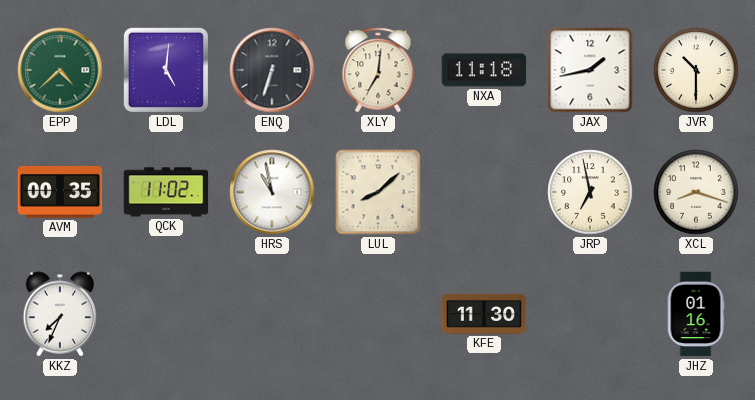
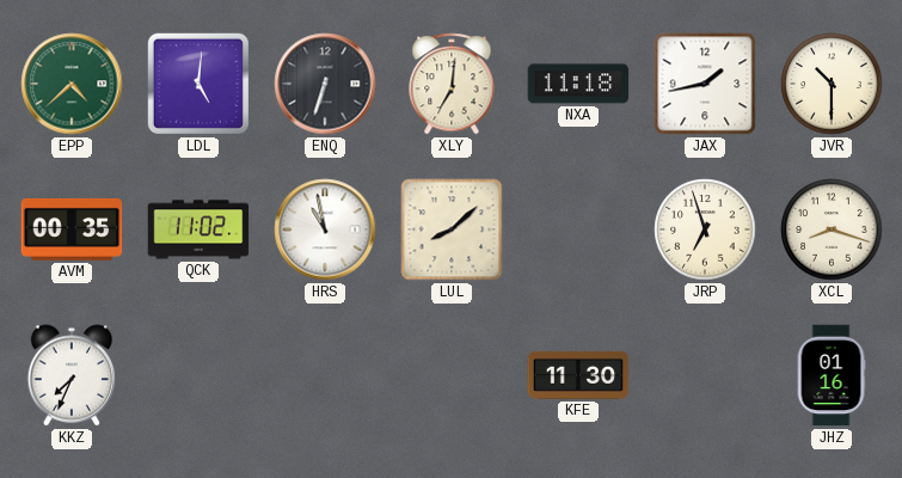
JRP: 6:58 -> 6:57
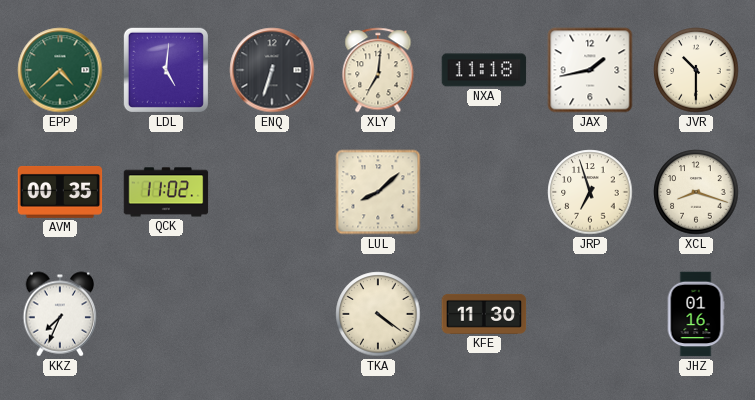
HRS: 10:58 -> none
TKA: none -> 4:21
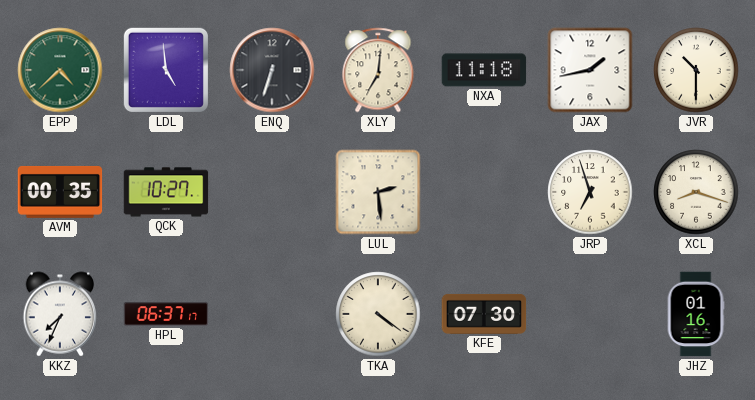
LDL: 5:01 -> 4:59
QCK: 11:02 -> 10:27
LUL: 8:08 -> 2:29
HPL: none -> 06:37
KFE: 11:30 -> 07:30
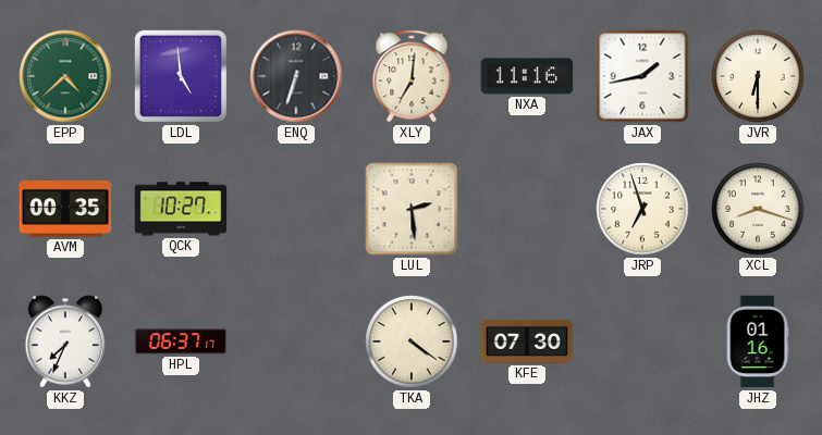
NXA: 11:18 -> 11:16
JVR: 10:30 -> 6:30
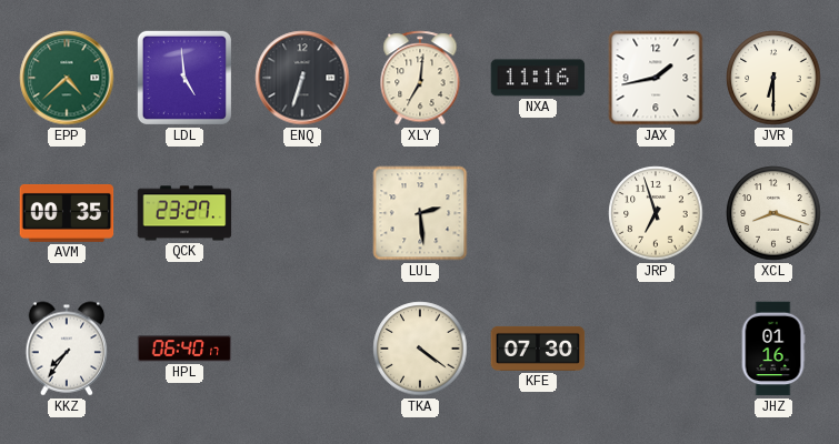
QCK: 10:27 -> 23:27
KKZ: 7:34 -> 7:36
HPL: 06:37 -> 06:40
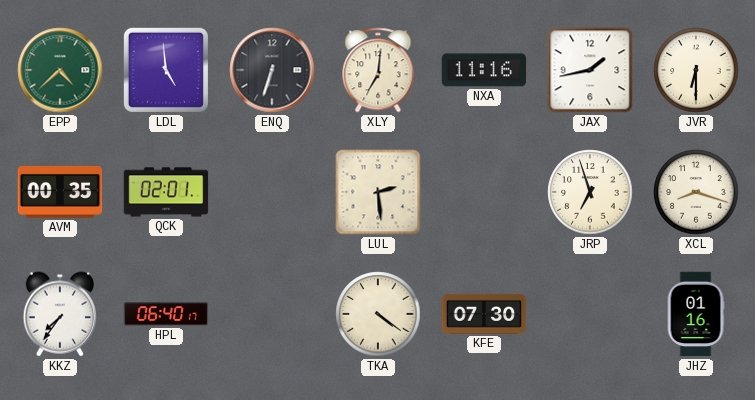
QCK: 23:27 -> 02:01
